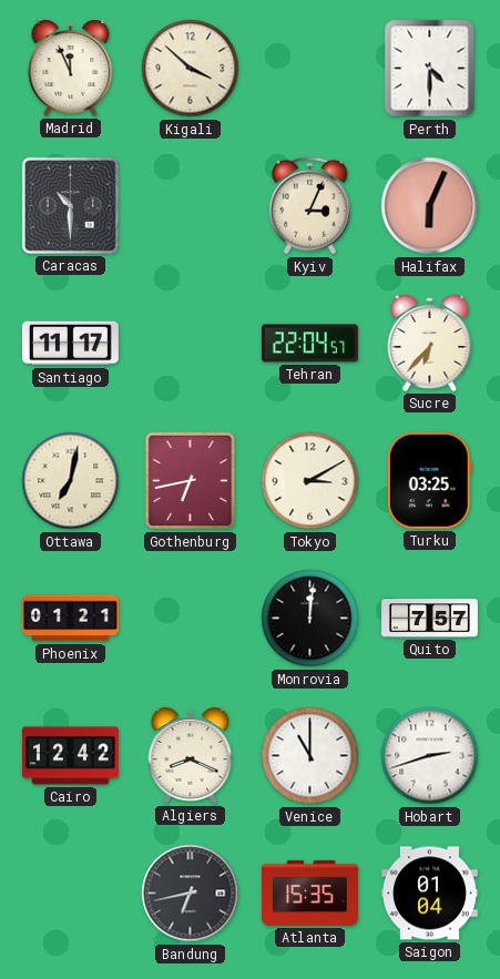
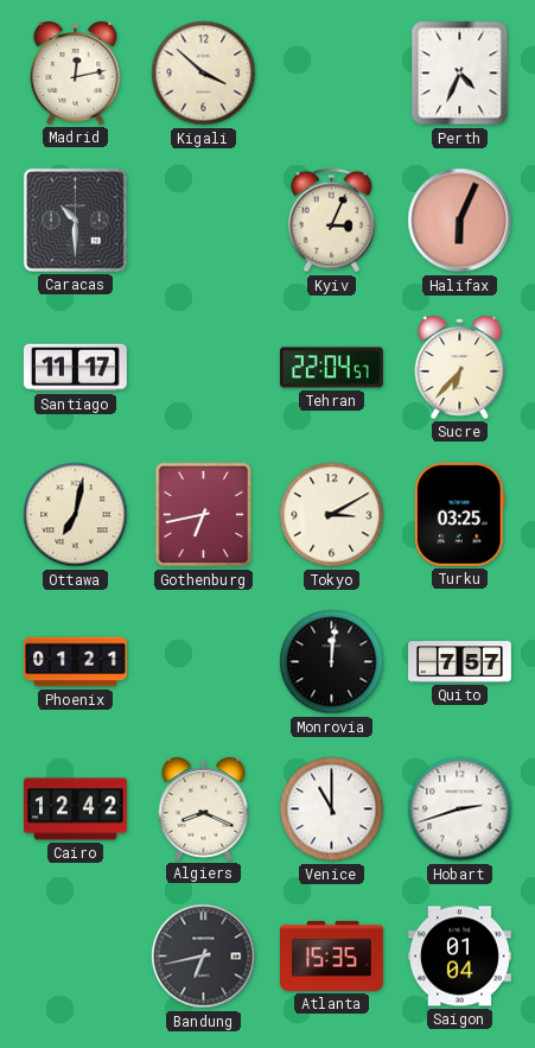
Madrid: 11:56 -> 12:13
Perth: 4:30 -> 4:34
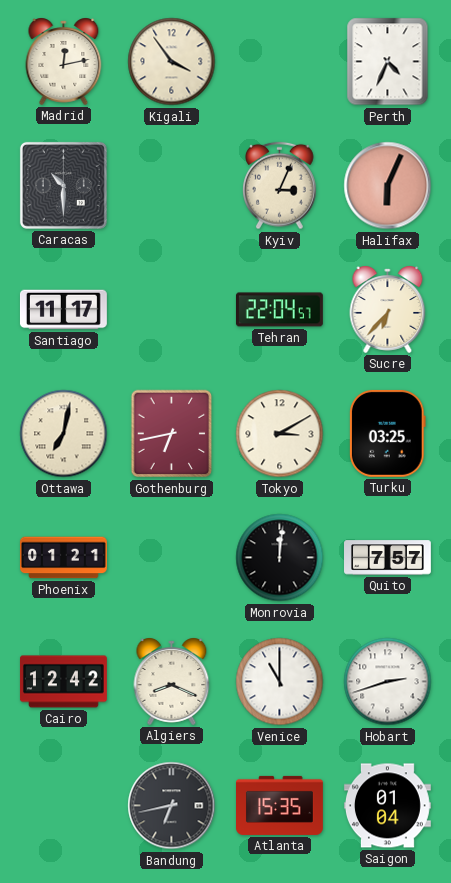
Kigali: 3:52 -> 3:54
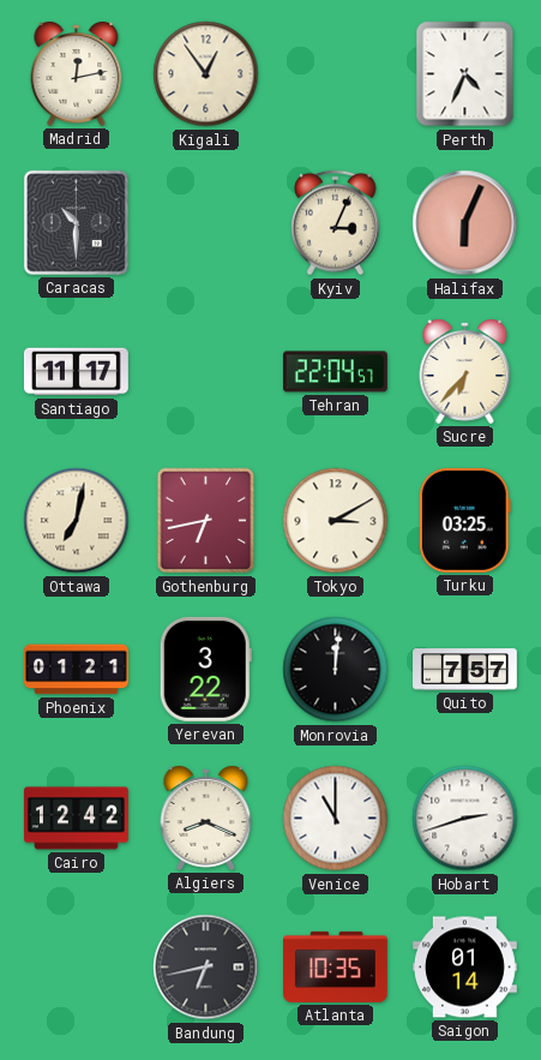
Kigali: 3:54 -> 12:54
Yerevan: none -> 3:22
Atlanta: 15:35 -> 10:35
Saigon: 01:04 -> 01:14
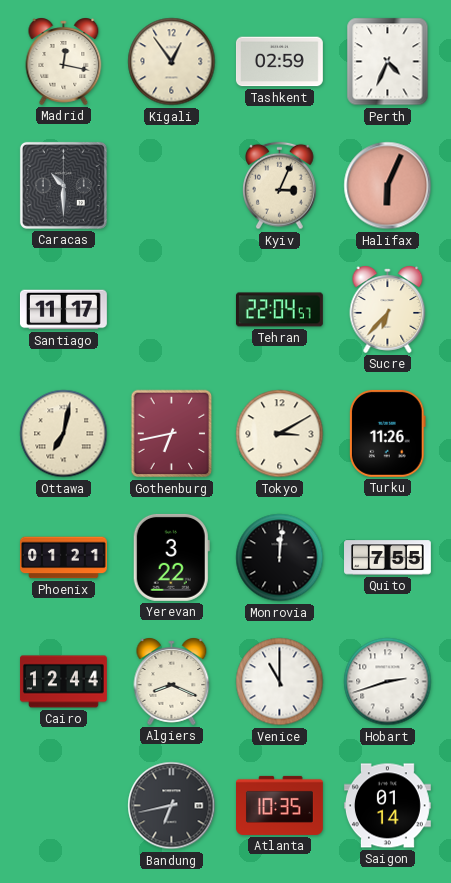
Madrid: 12:13 -> 12:17
Tashkent: none -> 02:59
Turku: 03:25 -> 11:26
Quito: 7:57 -> 7:55
Cairo: 12:42 -> 12:44
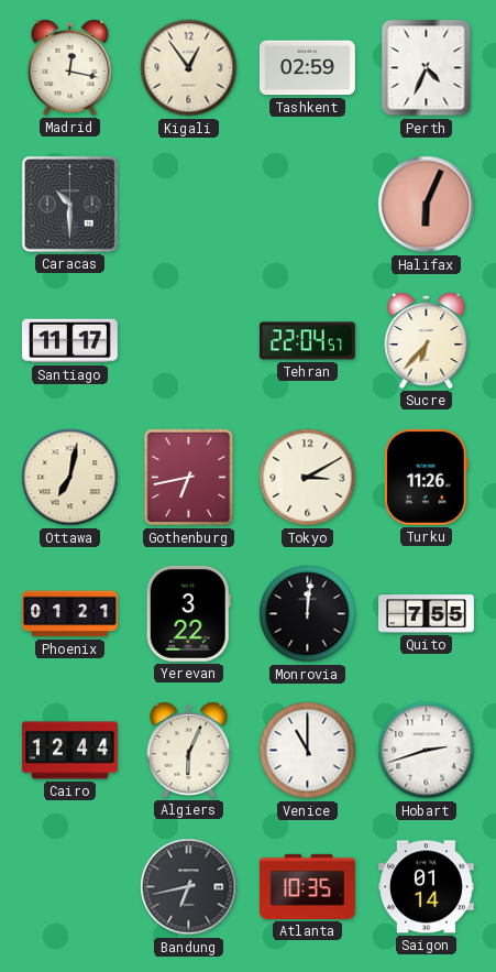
Kyiv: 3:04 -> none
Algiers: 8:19 -> 6:04
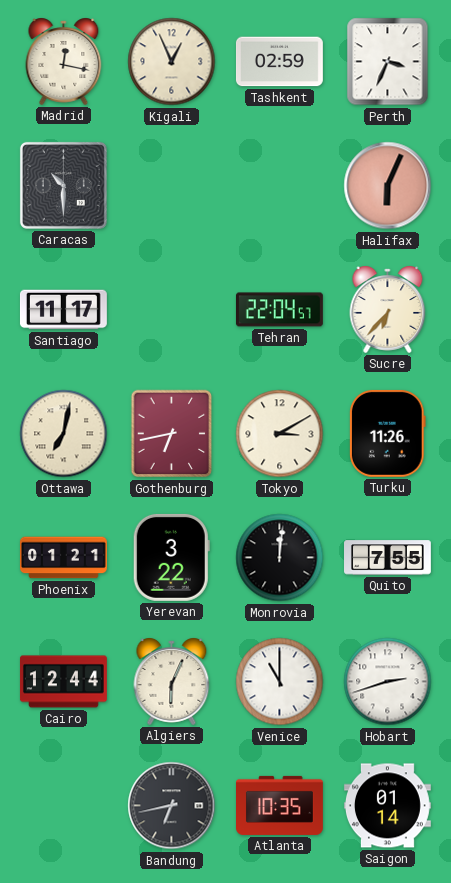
Kigali: 12:54 -> 12:56
Perth: 4:34 -> 3:34
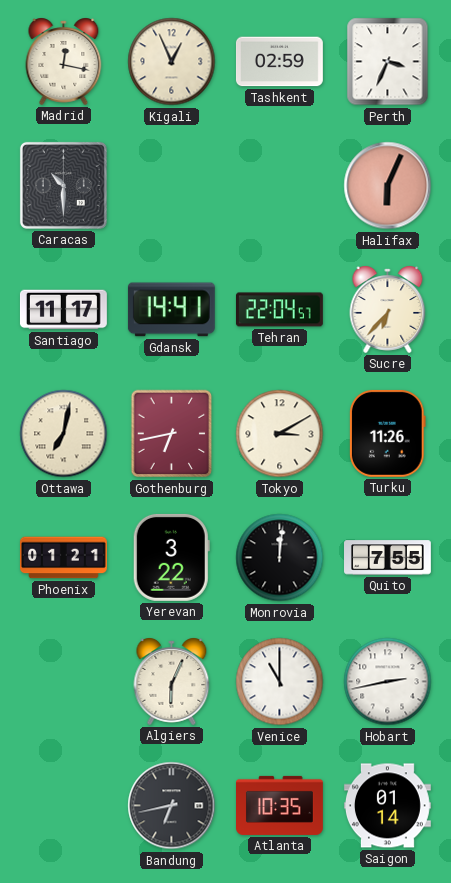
Gdansk: none -> 14:41
Cairo: 12:44 -> none
Hobart: 2:42 -> 2:43
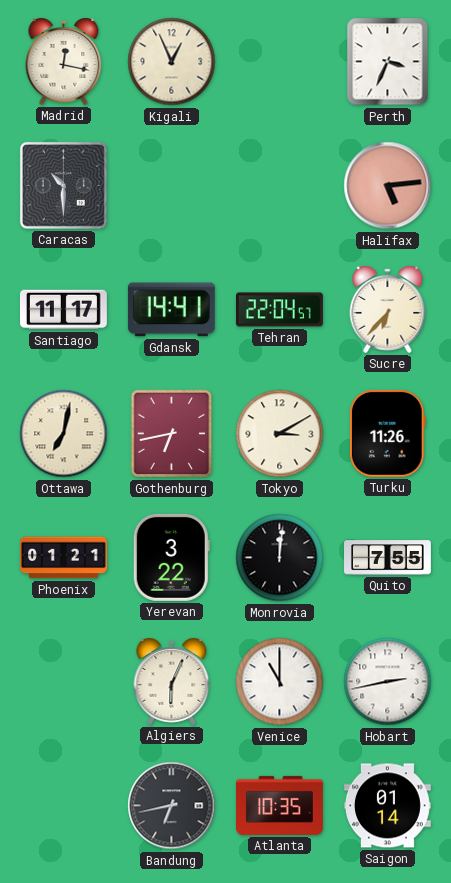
Tashkent: 02:59 -> none
Halifax: 6:04 -> 5:14
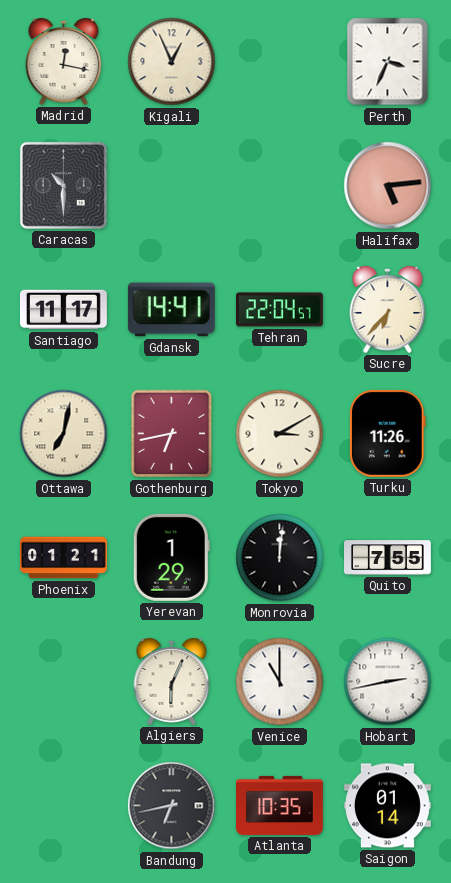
Yerevan: 3:22 -> 1:29
